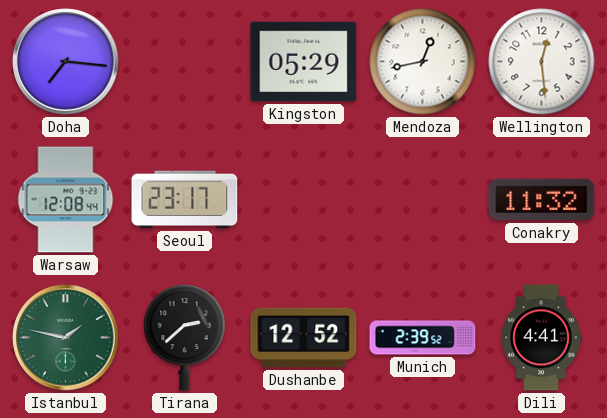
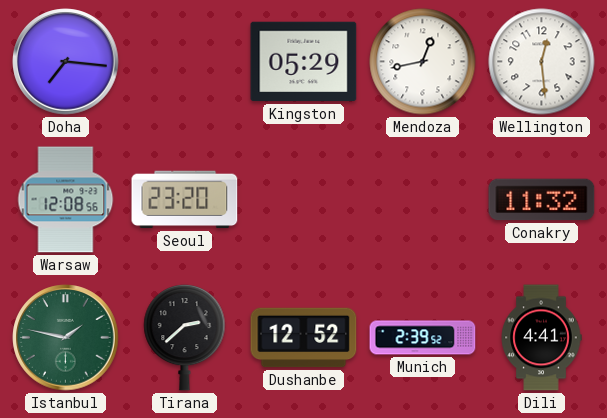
Warsaw: 12:08:44 -> 12:08:56
Seoul: 23:17 -> 23:20
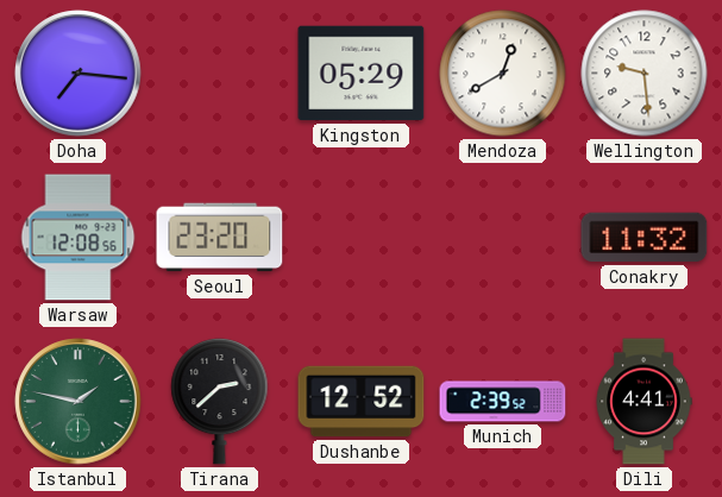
Mendoza: 12:43 -> 12:40
Wellington: 12:29 -> 9:29
